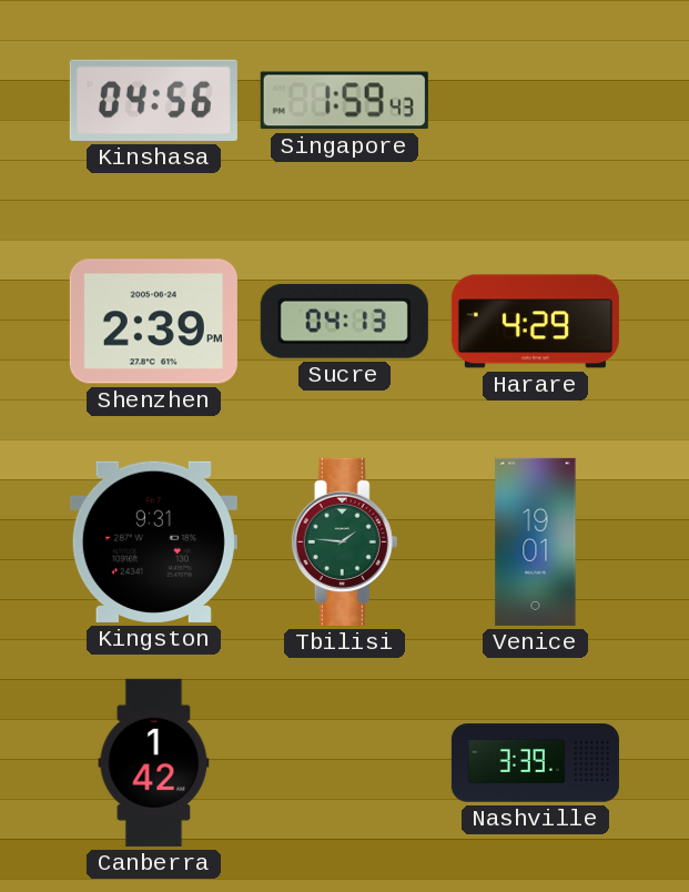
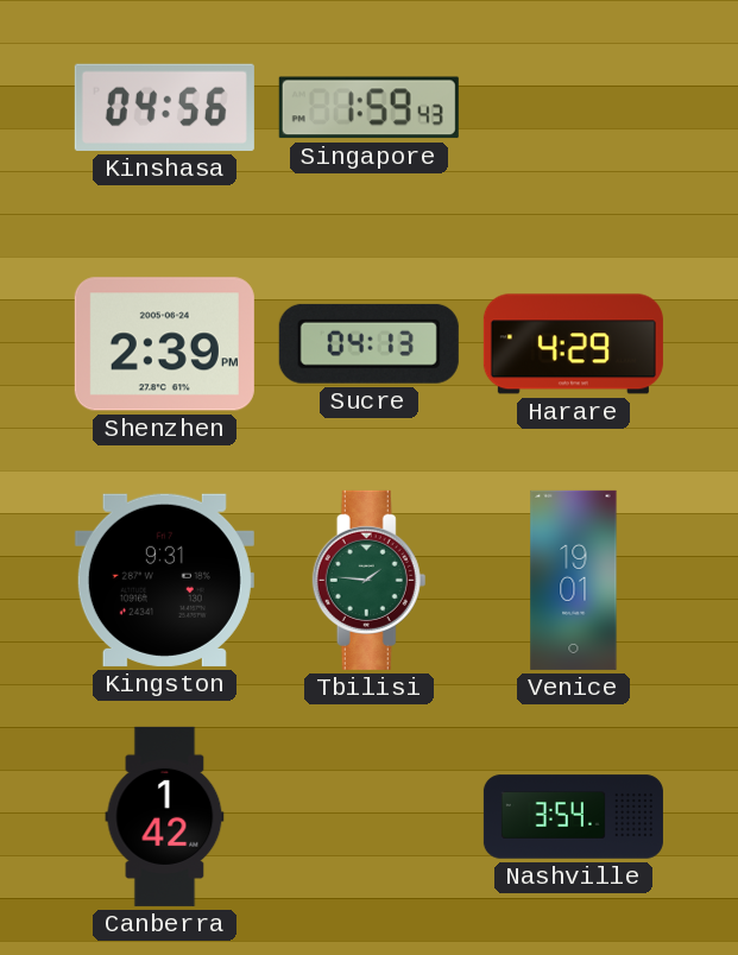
Nashville: 3:39 -> 3:54
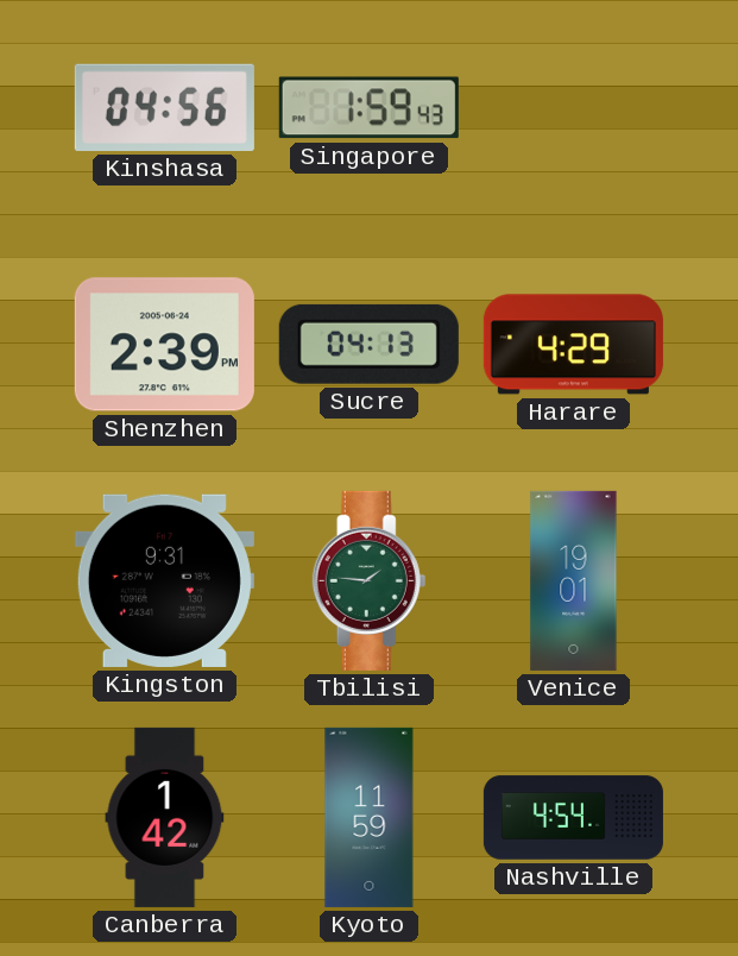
Kyoto: none -> 11:59
Nashville: 3:54 -> 4:54
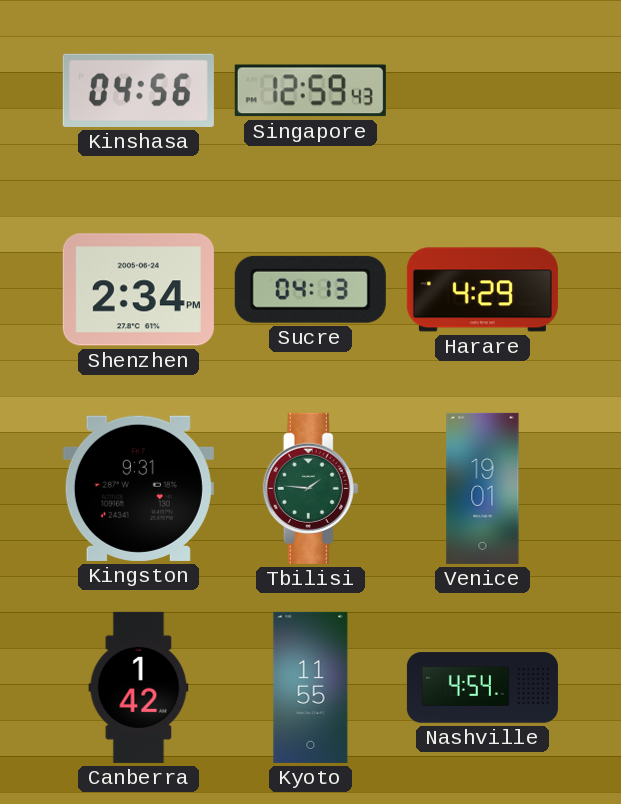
Singapore: 1:59 -> 12:59
Shenzhen: 2:39 -> 2:34
Kyoto: 11:59 -> 11:55
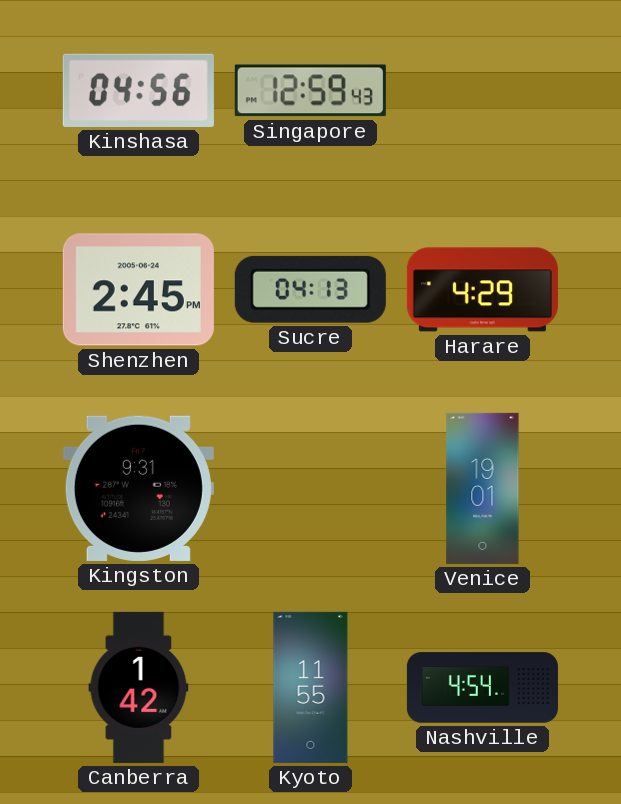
Shenzhen: 2:34 -> 2:45
Tbilisi: 1:46 -> none
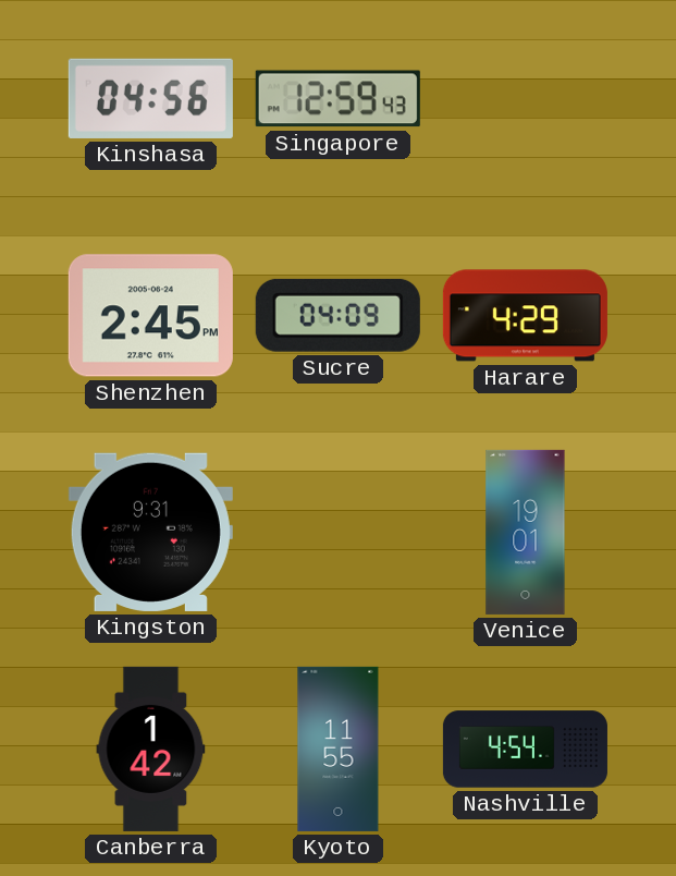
Sucre: 04:13 -> 04:09
